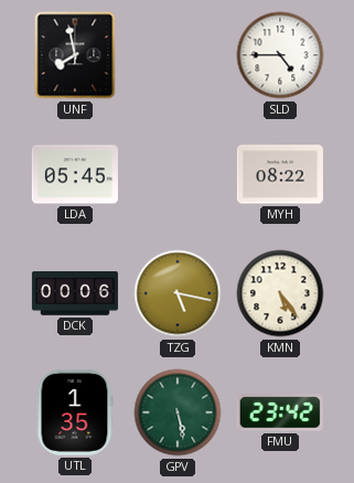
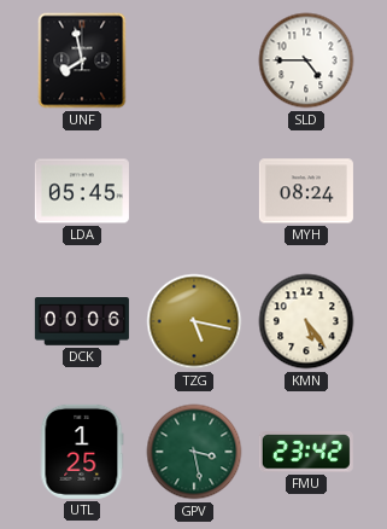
MYH: 08:22 -> 08:24
UTL: 1:35 -> 1:25
GPV: 5:28 -> 3:28
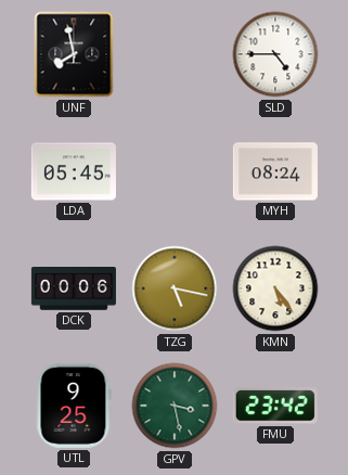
UTL: 1:25 -> 9:25
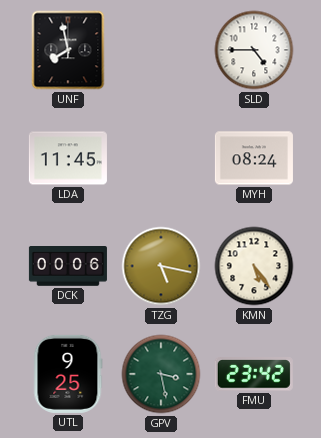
LDA: 05:45 -> 11:45
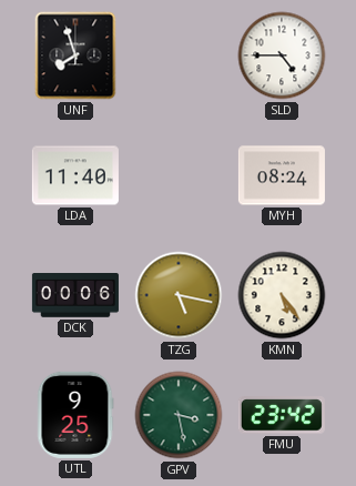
UNF: 7:58 -> 7:57
LDA: 11:45 -> 11:40
